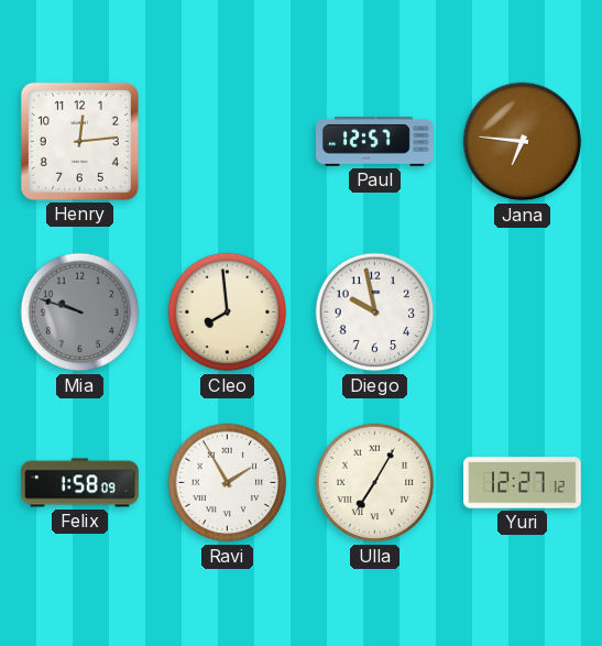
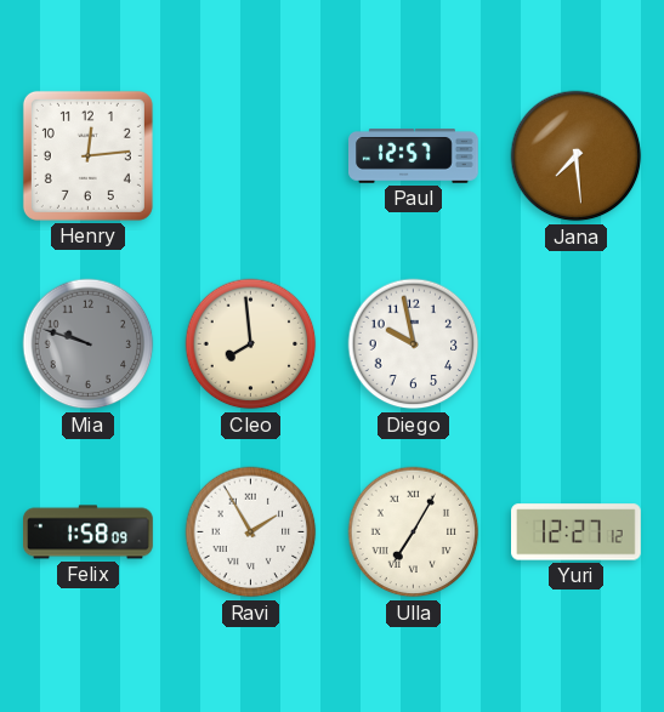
Jana: 6:46 -> 7:29
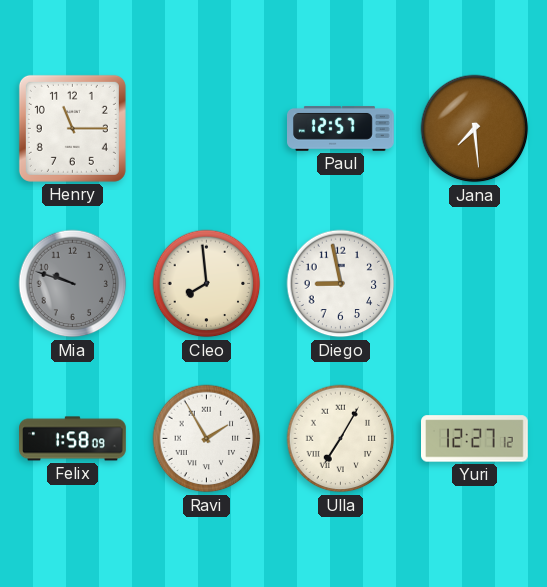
Henry: 12:14 -> 11:15
Diego: 9:58 -> 8:58
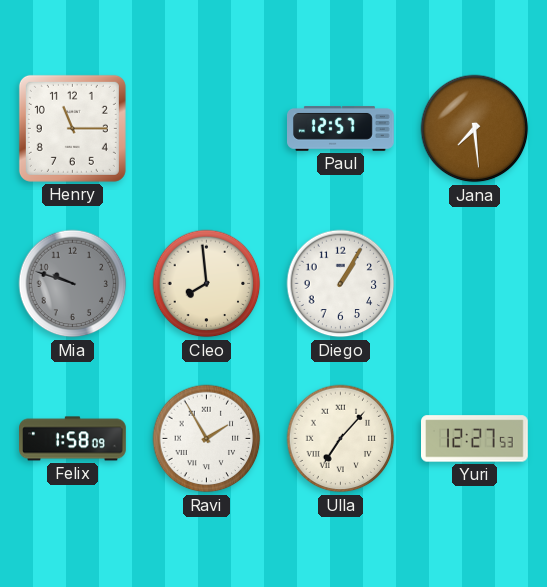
Diego: 8:58 -> 1:05
Ulla: 7:05 -> 7:07
Yuri: 12:27:12 -> 12:27:53
